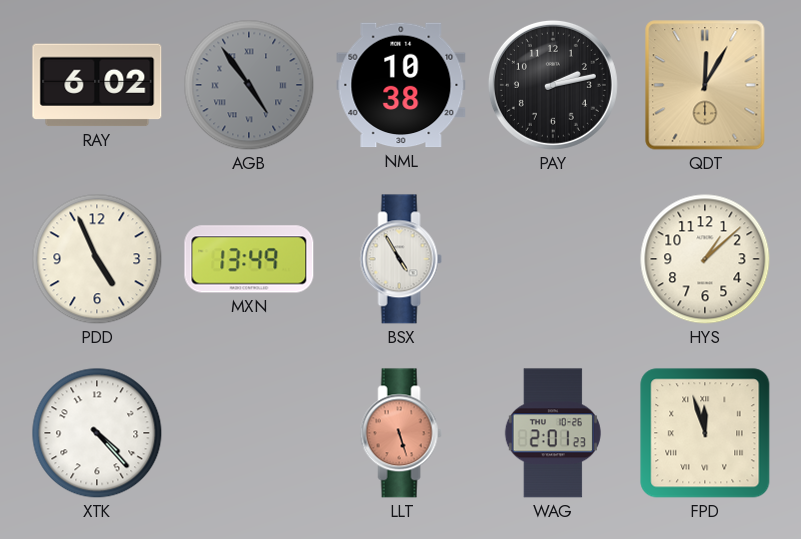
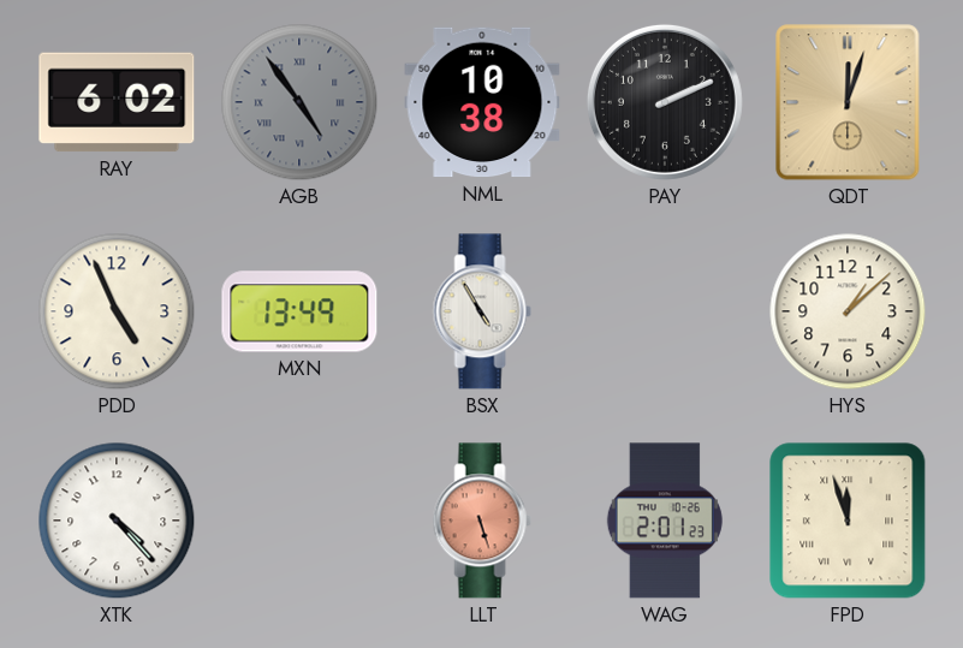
PAY: 2:13 -> 2:11
QDT: 12:05 -> 12:03
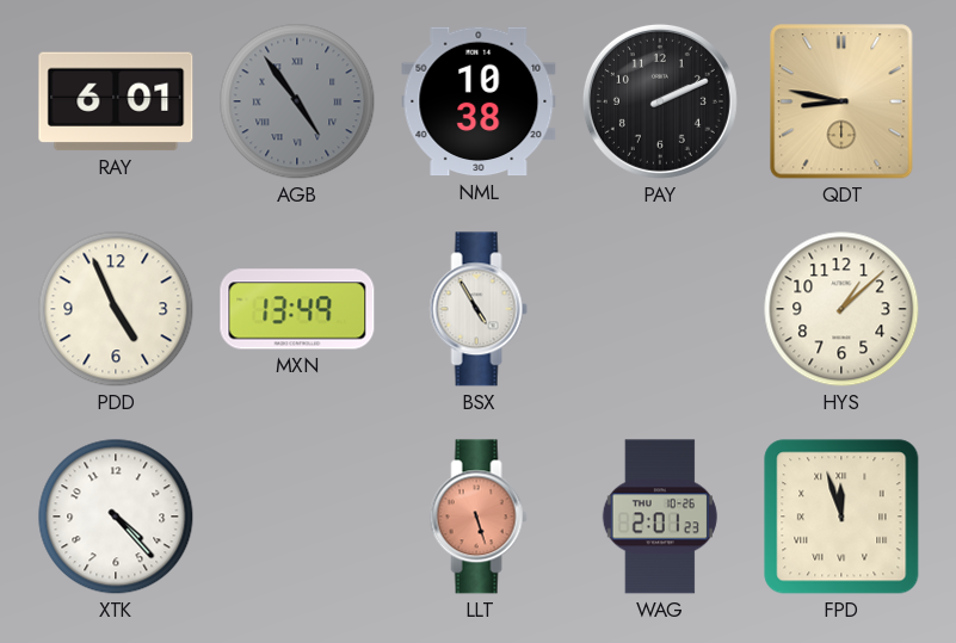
RAY: 6:02 -> 6:01
QDT: 12:03 -> 8:47
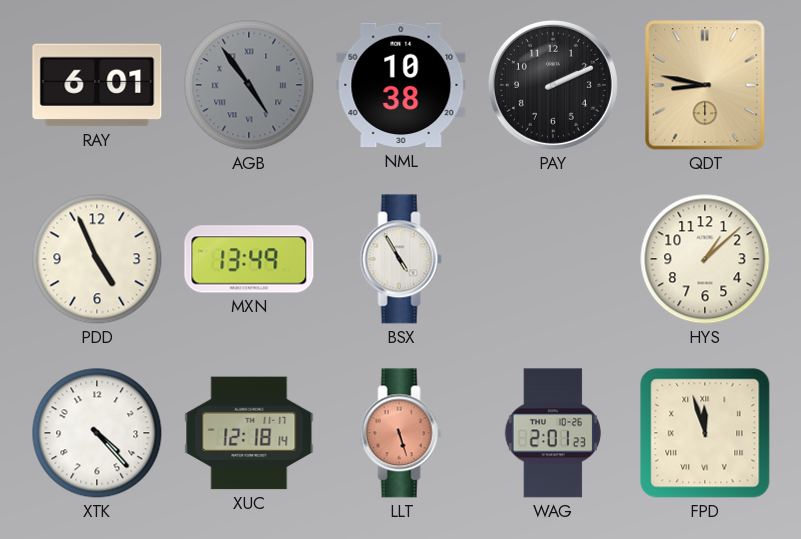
XUC: none -> 12:18
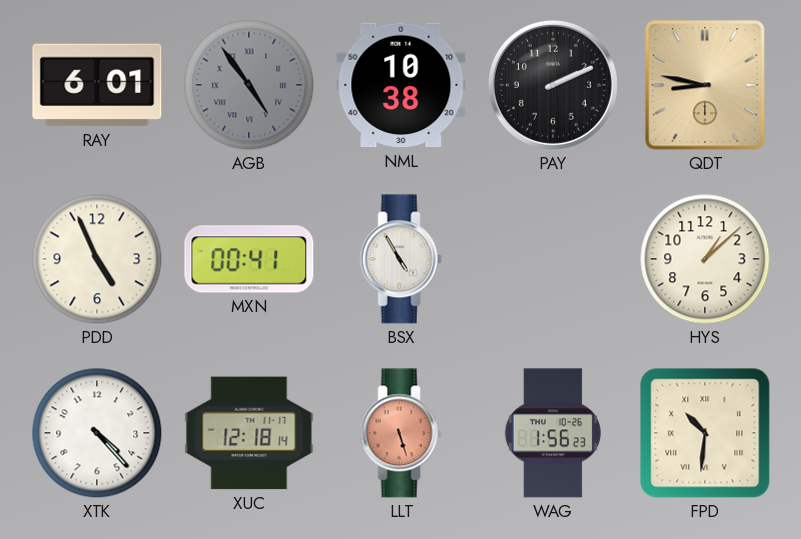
MXN: 13:49 -> 00:41
WAG: 2:01 -> 1:56
FPD: 11:57 -> 10:31
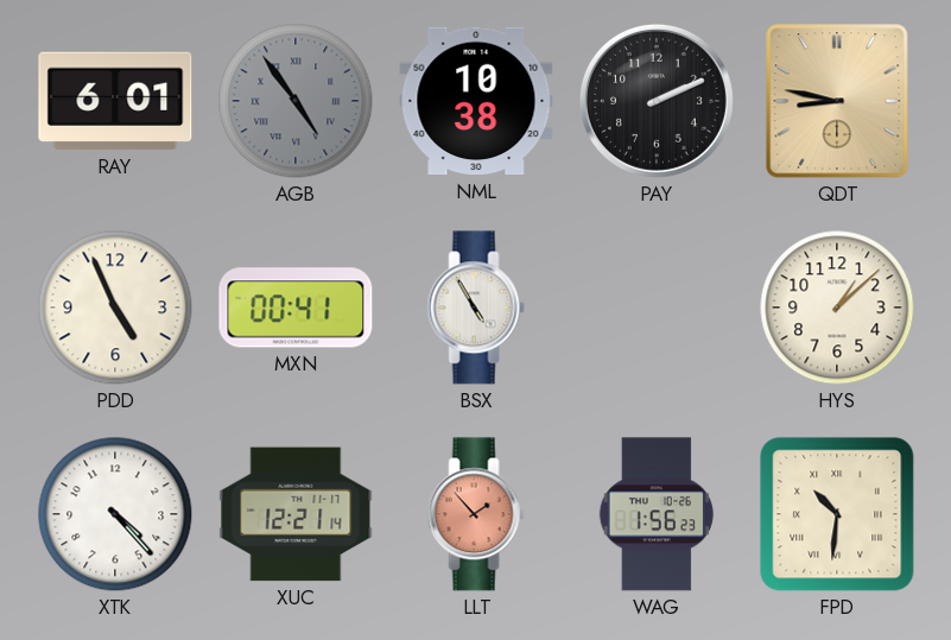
XUC: 12:18 -> 12:21
LLT: 5:27 -> 1:53
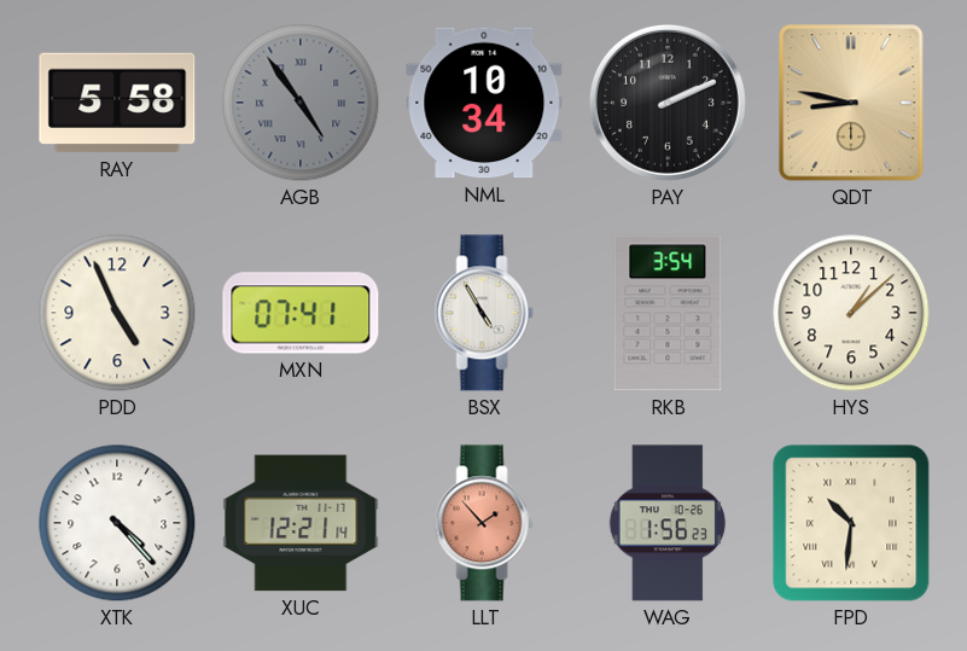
RAY: 6:01 -> 5:58
NML: 10:38 -> 10:34
MXN: 00:41 -> 07:41
RKB: none -> 3:54
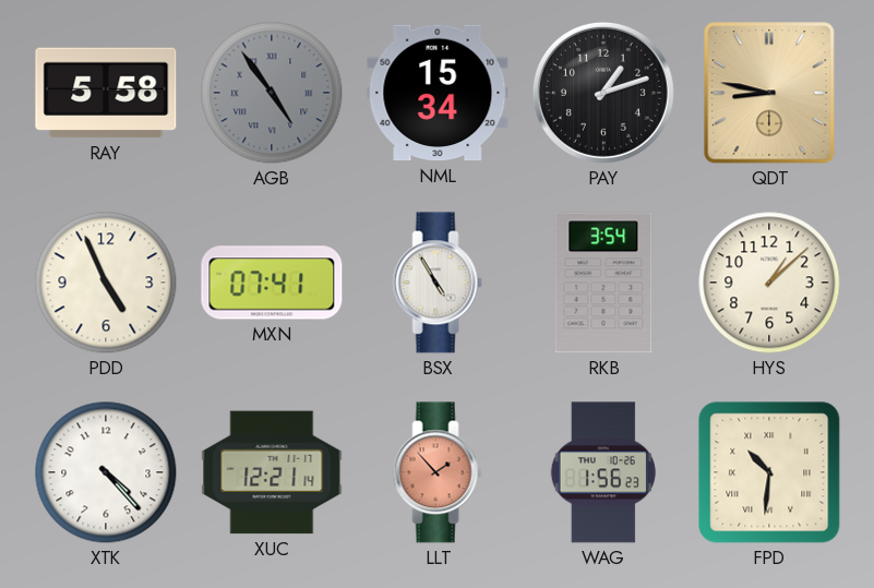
NML: 10:34 -> 15:34
PAY: 2:11 -> 1:12
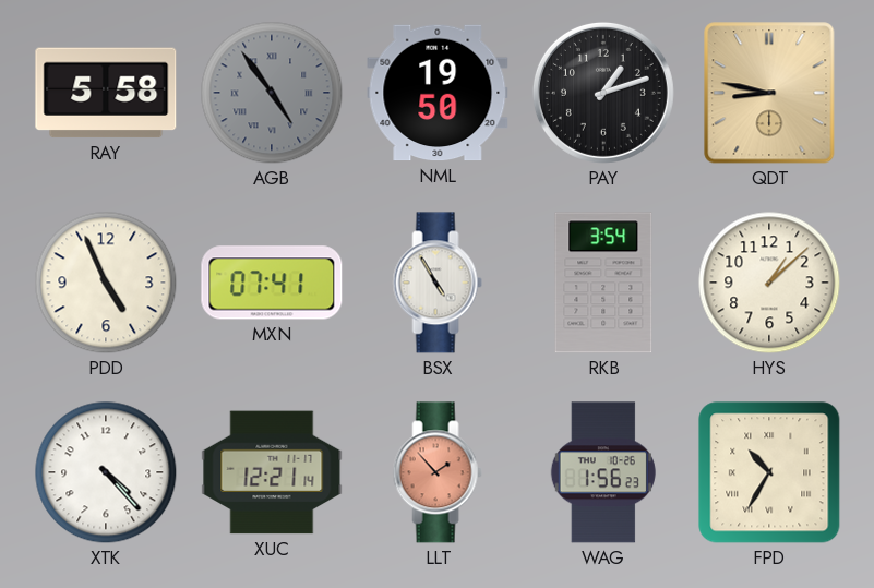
NML: 15:34 -> 19:50
FPD: 10:31 -> 10:35
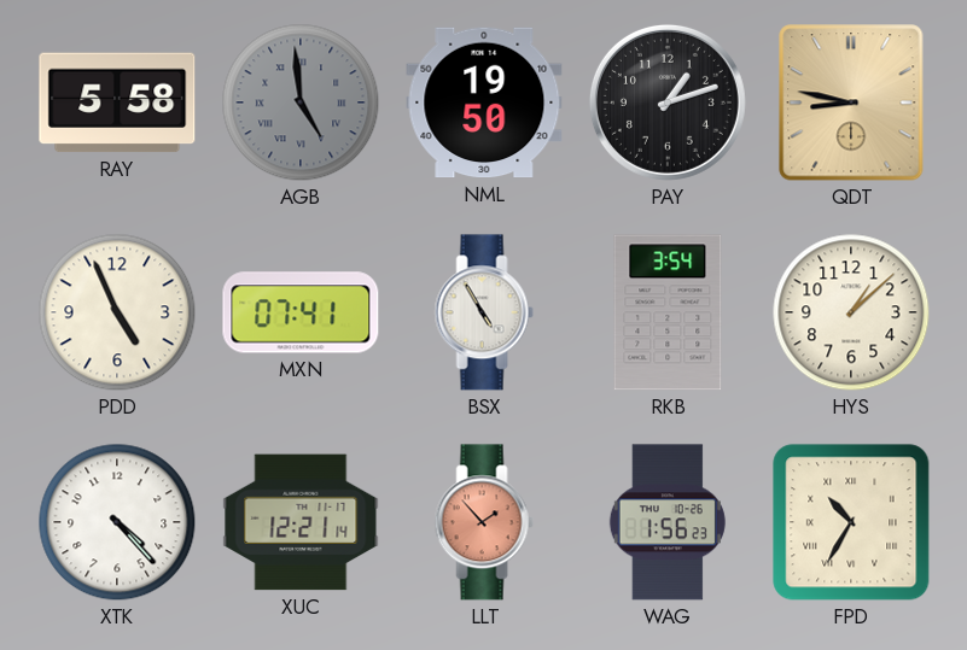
AGB: 4:54 -> 4:59
